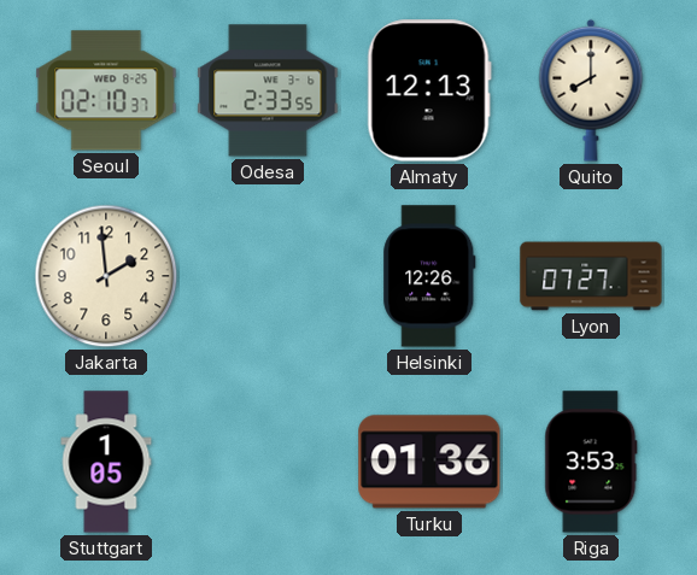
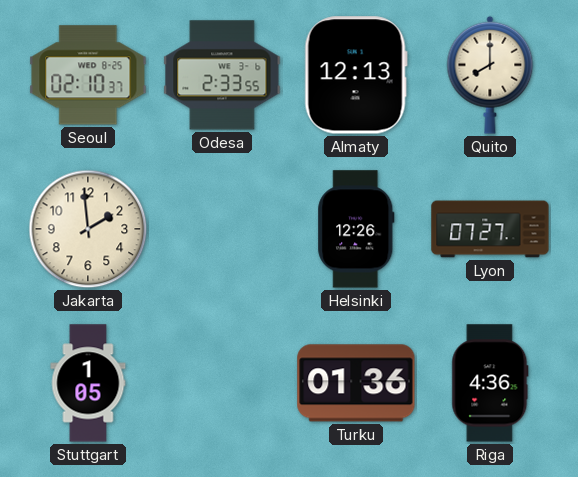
Riga: 3:53 -> 4:36
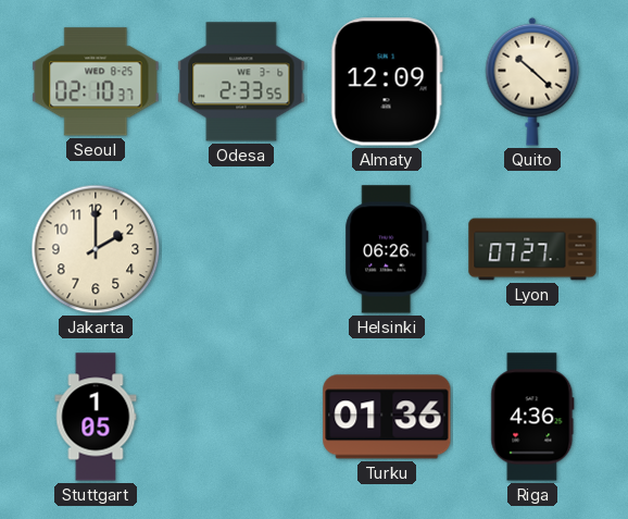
Almaty: 12:13 -> 12:09
Quito: 8:00 -> 10:22
Jakarta: 1:59 -> 2:00
Helsinki: 12:26 -> 06:26
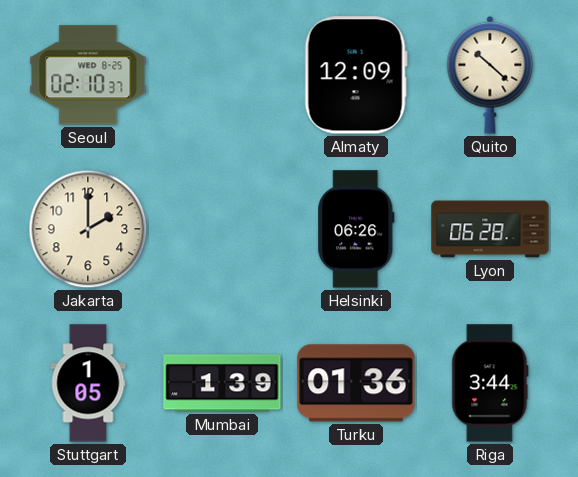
Odesa: 2:33 -> none
Lyon: 07:27 -> 06:28
Mumbai: none -> 1:39
Riga: 4:36 -> 3:44
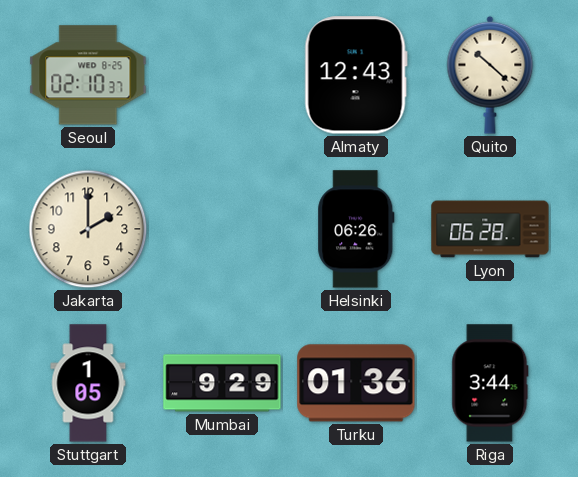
Almaty: 12:09 -> 12:43
Mumbai: 1:39 -> 9:29
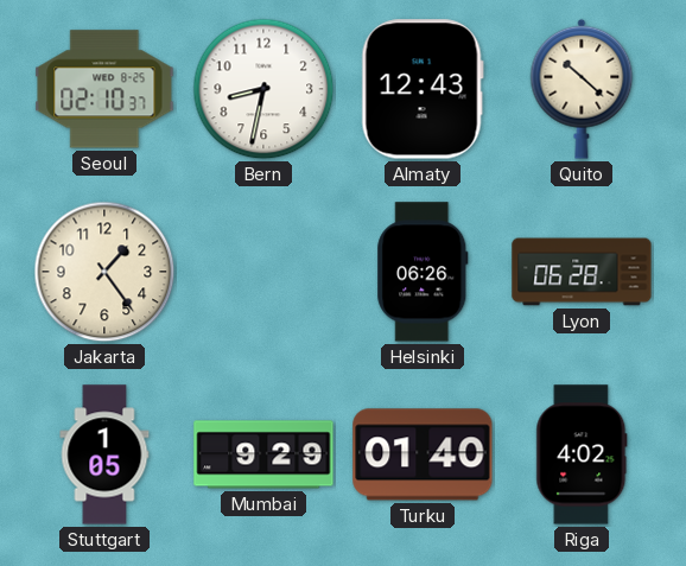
Bern: none -> 8:32
Jakarta: 2:00 -> 1:24
Turku: 01:36 -> 01:40
Riga: 3:44 -> 4:02
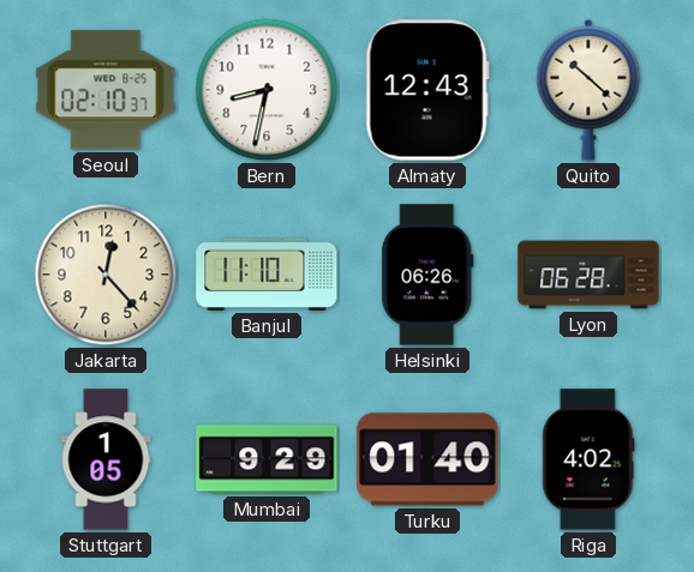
Jakarta: 1:24 -> 12:23
Banjul: none -> 11:10
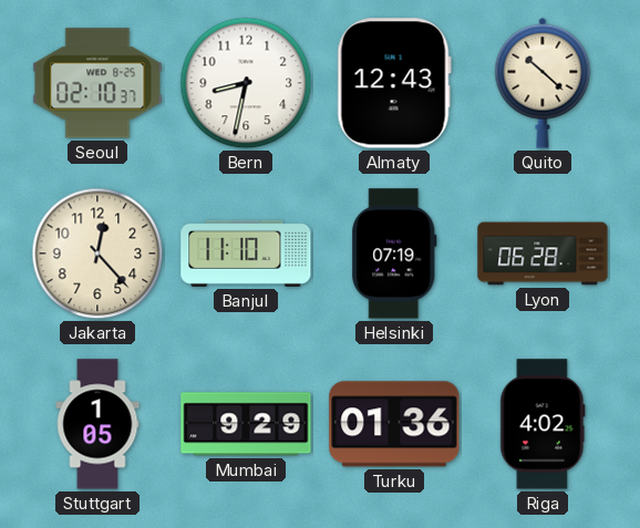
Helsinki: 06:26 -> 07:19
Turku: 01:40 -> 01:36
